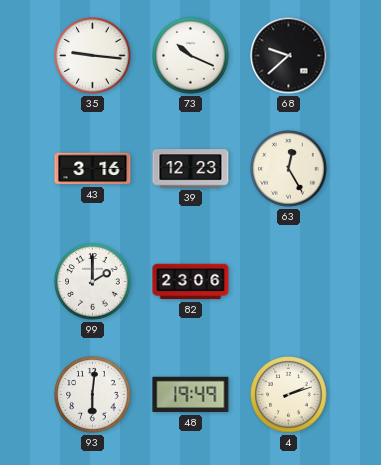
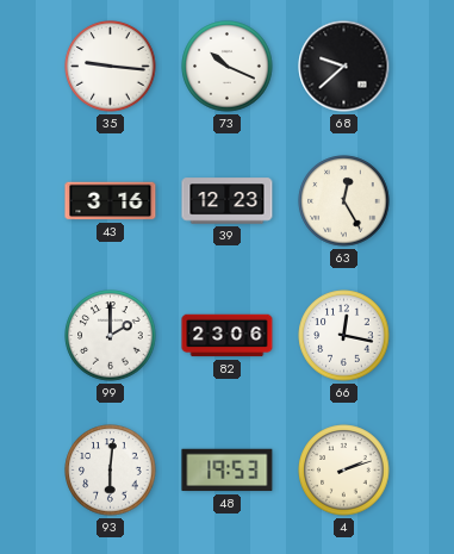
66: none -> 12:17
48: 19:49 -> 19:53
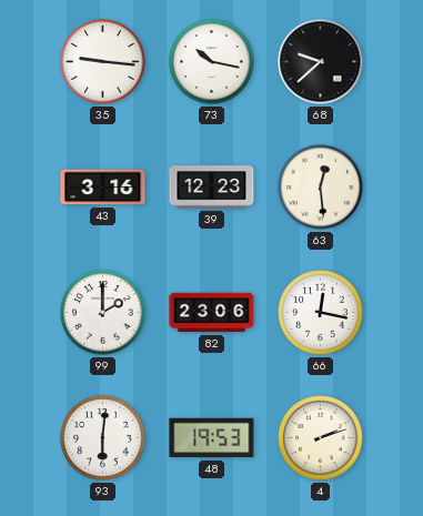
73: 10:19 -> 10:17
63: 12:25 -> 12:29
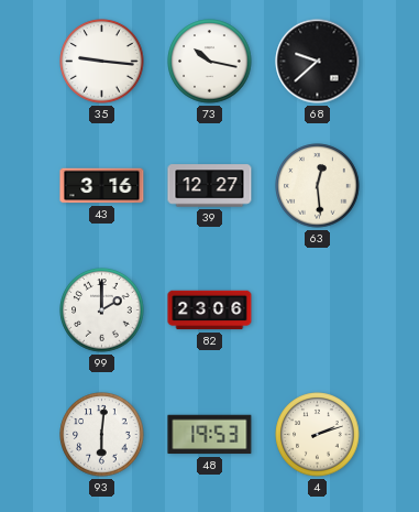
39: 12:23 -> 12:27
66: 12:17 -> none
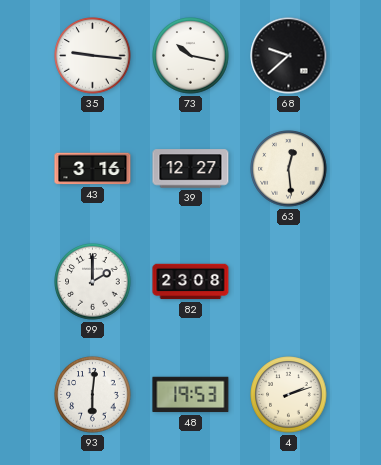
82: 23:06 -> 23:08
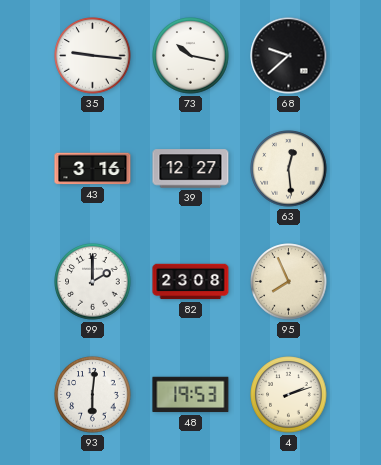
95: none -> 7:56
